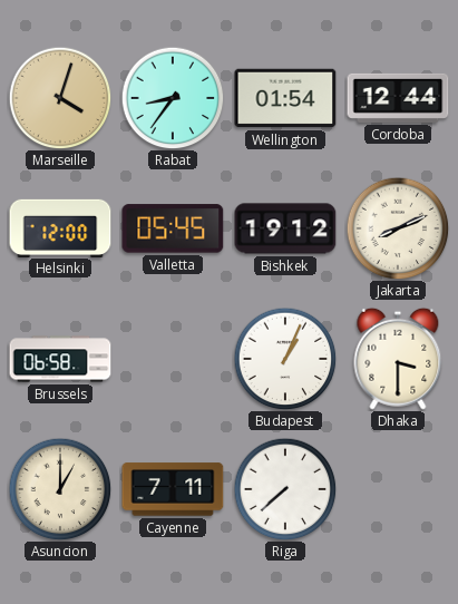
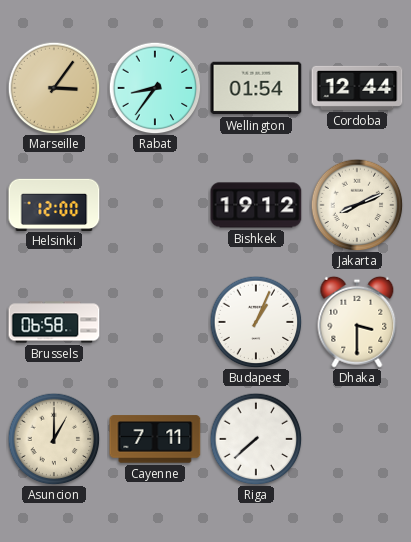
Marseille: 4:03 -> 3:06
Valletta: 05:45 -> none
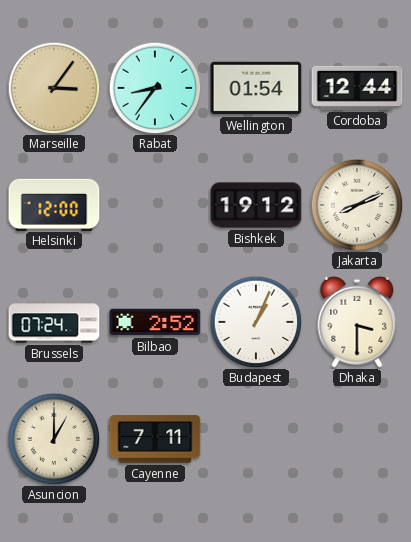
Brussels: 06:58 -> 07:24
Bilbao: none -> 2:52
Riga: 7:38 -> none
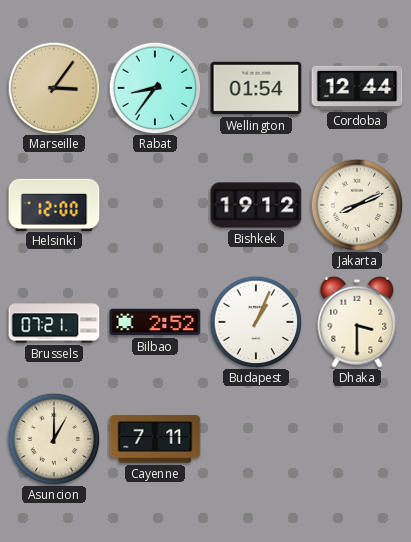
Brussels: 07:24 -> 07:21
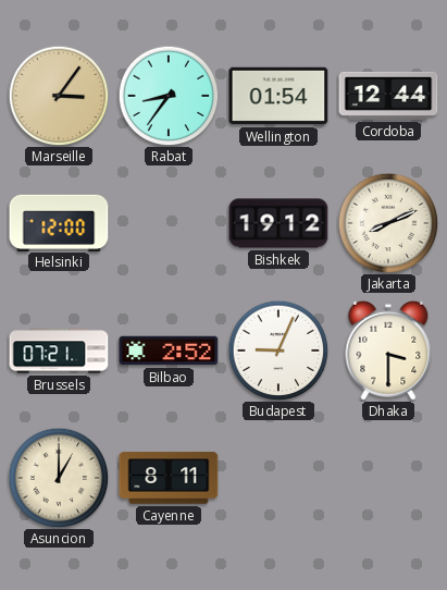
Budapest: 1:04 -> 9:04
Cayenne: 7:11 -> 8:11
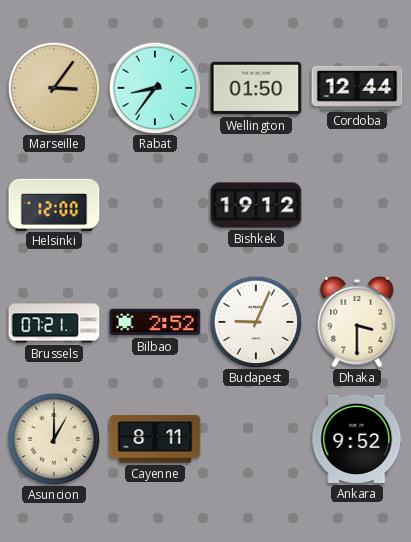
Wellington: 01:54 -> 01:50
Jakarta: 8:11 -> none
Ankara: none -> 9:52
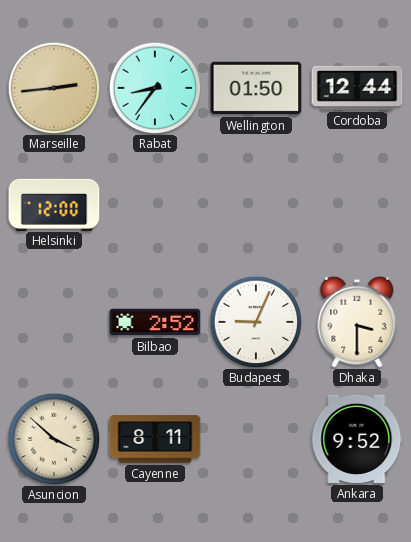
Marseille: 3:06 -> 2:44
Bishkek: 19:12 -> none
Brussels: 07:21 -> none
Asuncion: 1:00 -> 3:52
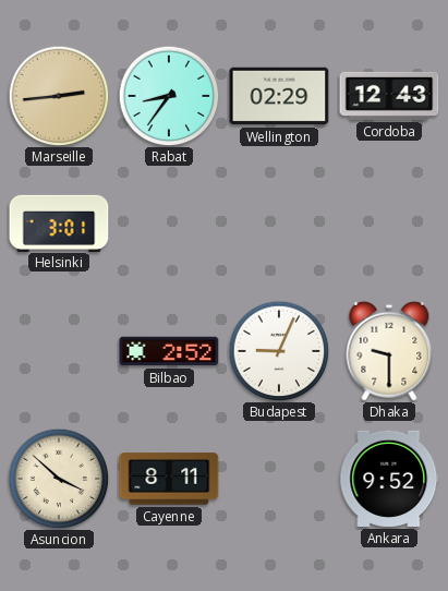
Wellington: 01:50 -> 02:29
Cordoba: 12:44 -> 12:43
Helsinki: 12:00 -> 3:01
Dhaka: 3:30 -> 9:30
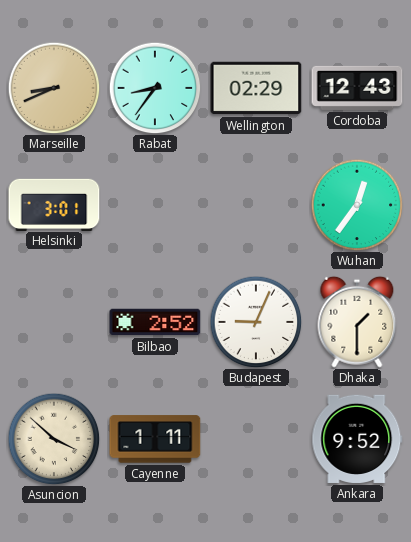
Marseille: 2:44 -> 8:41
Wuhan: none -> 12:36
Dhaka: 9:30 -> 1:30
Cayenne: 8:11 -> 1:11
